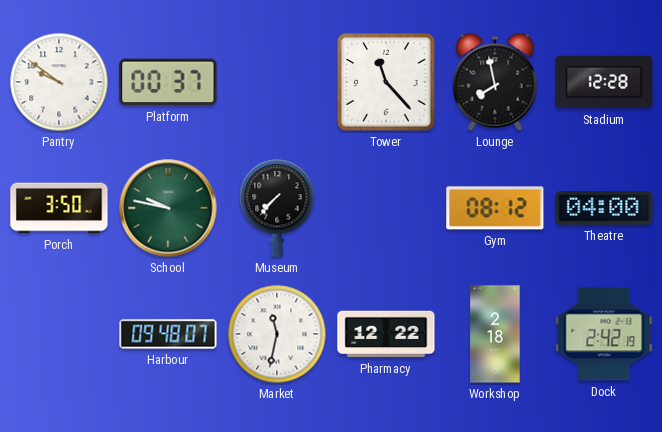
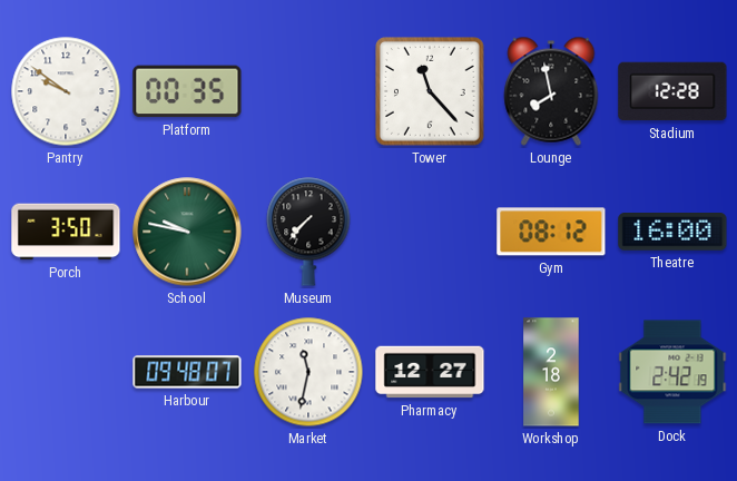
Platform: 00:37 -> 00:35
Theatre: 04:00 -> 16:00
Pharmacy: 12:22 -> 12:27
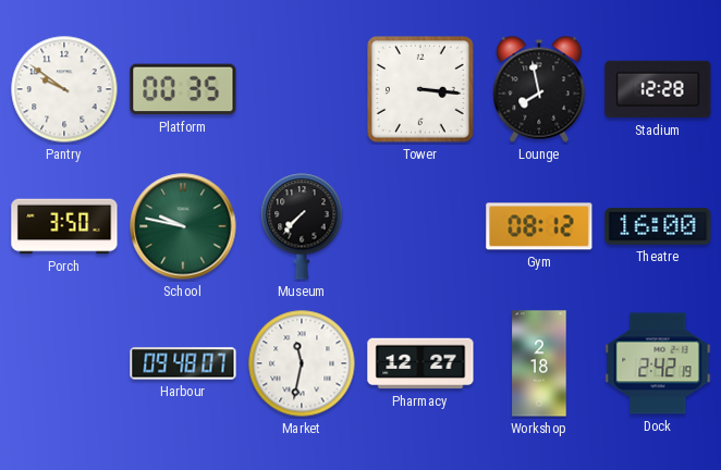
Tower: 11:23 -> 3:16
